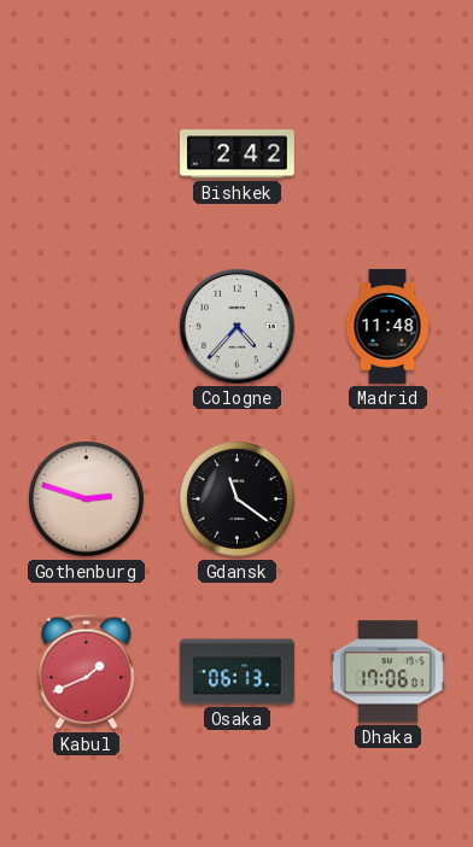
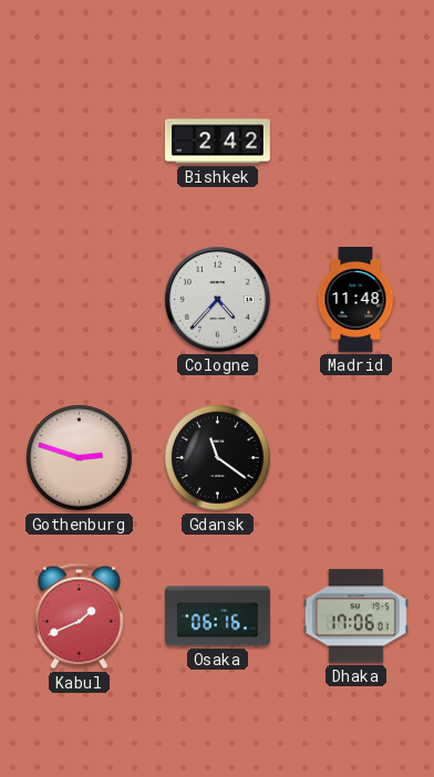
Osaka: 06:13 -> 06:16
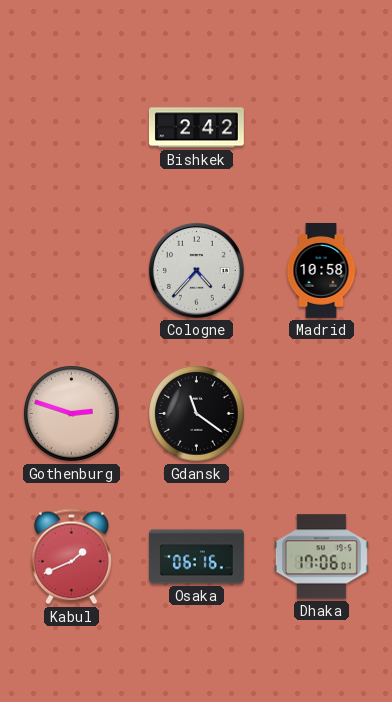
Madrid: 11:48 -> 10:58
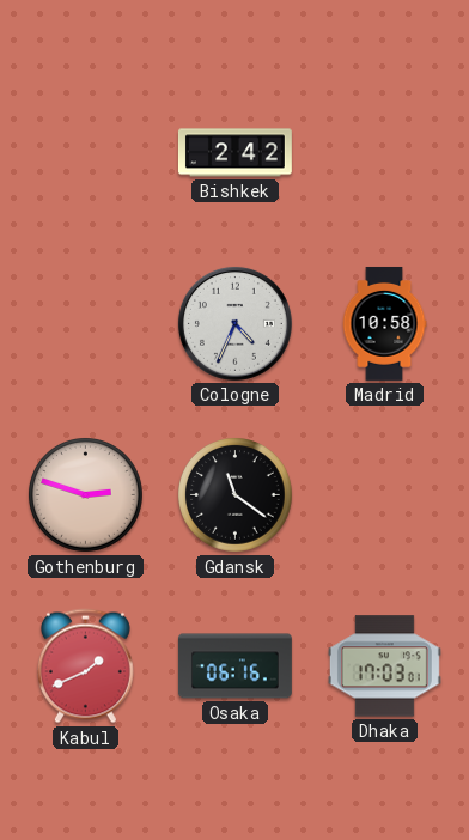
Cologne: 4:37 -> 4:34
Dhaka: 17:06 -> 17:03
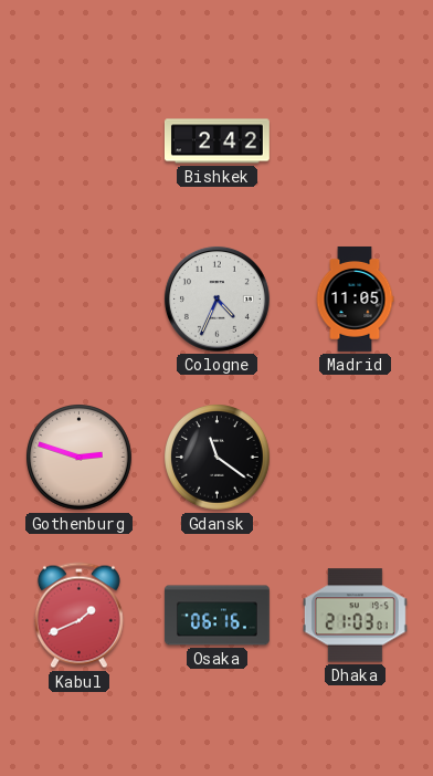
Madrid: 10:58 -> 11:05
Dhaka: 17:03 -> 21:03
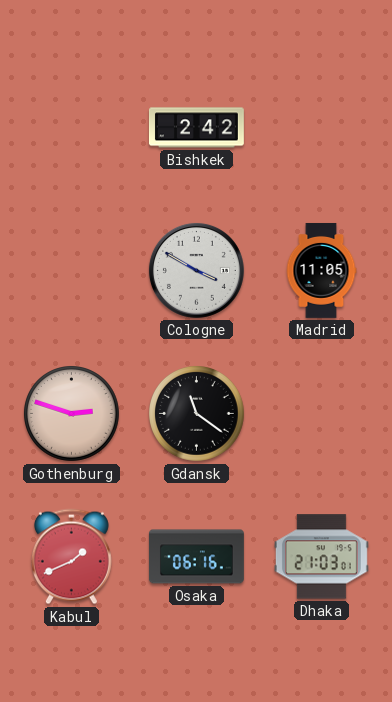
Cologne: 4:34 -> 3:50
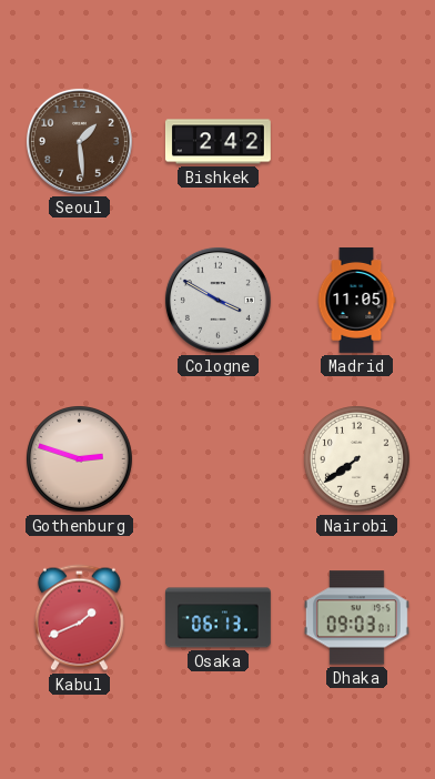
Seoul: none -> 1:29
Gdansk: 11:21 -> none
Nairobi: none -> 7:39
Osaka: 06:16 -> 06:13
Dhaka: 21:03 -> 09:03
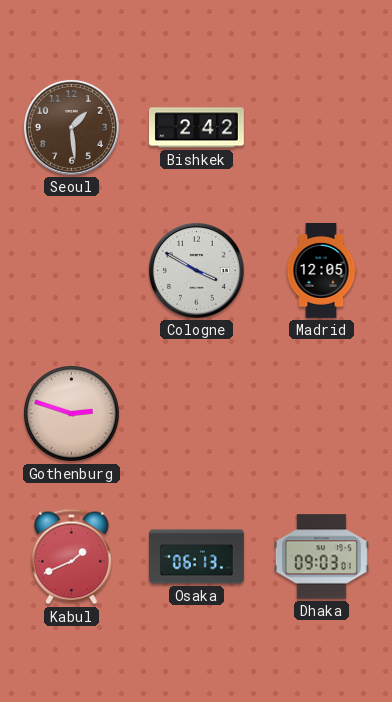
Madrid: 11:05 -> 12:05
Nairobi: 7:39 -> none
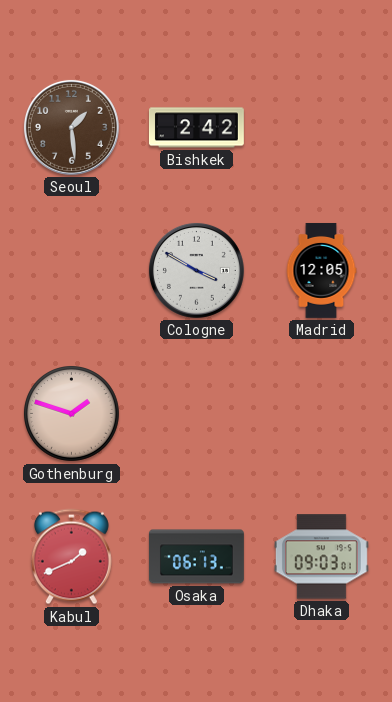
Gothenburg: 2:48 -> 1:48
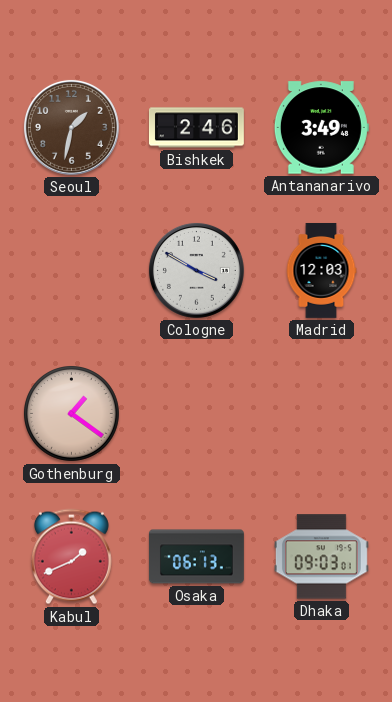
Seoul: 1:29 -> 1:32
Bishkek: 2:42 -> 2:46
Antananarivo: none -> 3:49
Madrid: 12:05 -> 12:03
Gothenburg: 1:48 -> 1:21
